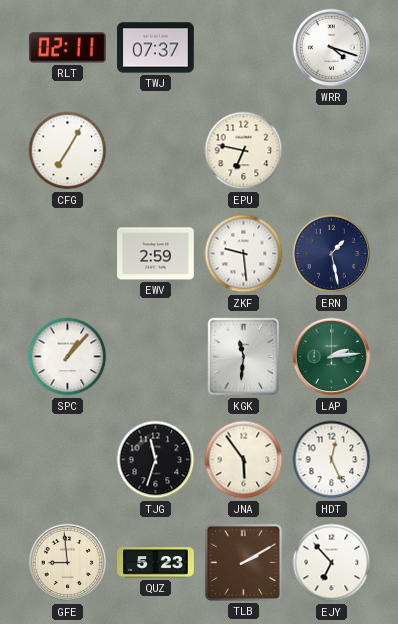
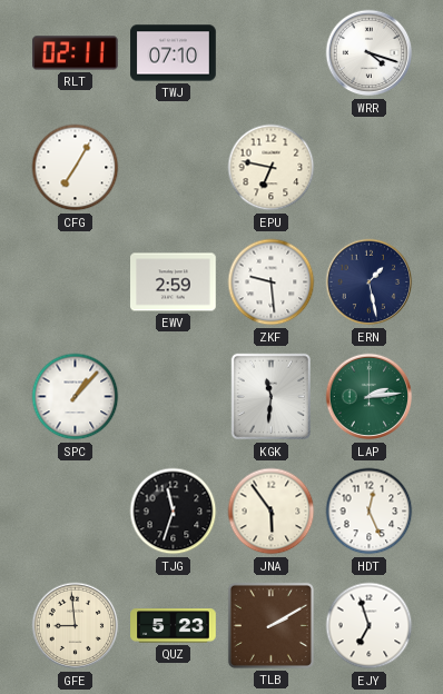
TWJ: 07:37 -> 07:10
EJY: 6:53 -> 6:57
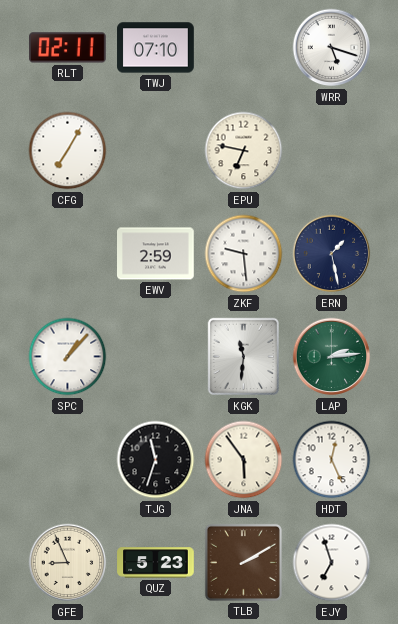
WRR: 4:18 -> 5:18
GFE: 8:59 -> 8:56
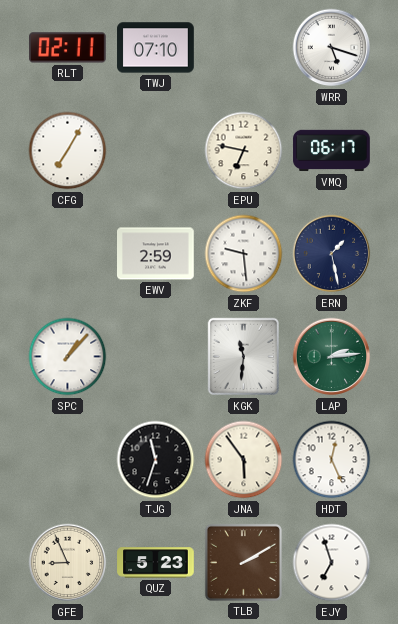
VMQ: none -> 06:17
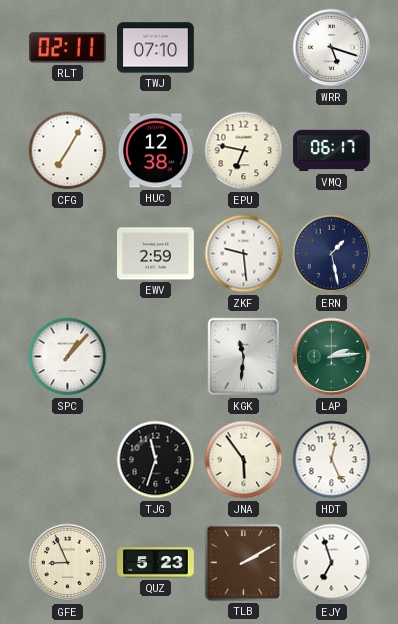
HUC: none -> 12:38
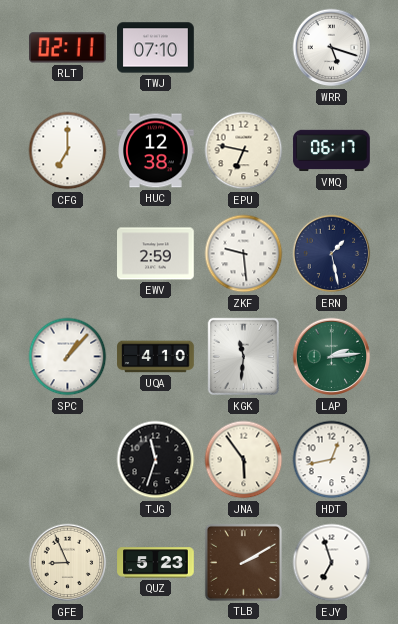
CFG: 7:05 -> 7:00
UQA: none -> 4:10
HDT: 12:26 -> 12:43
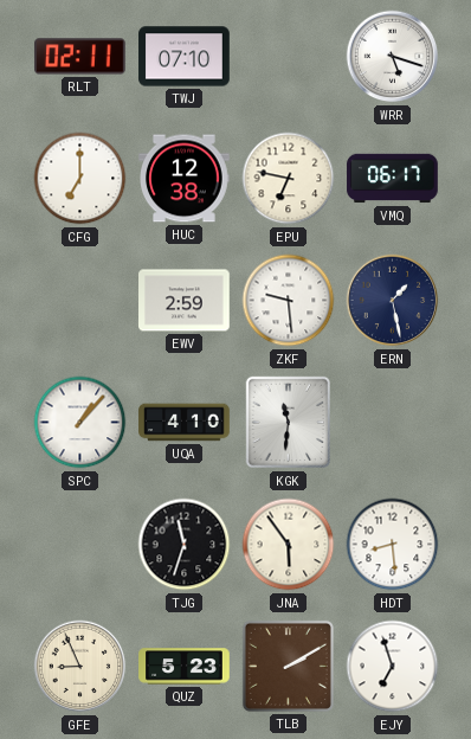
LAP: 2:14 -> none
HDT: 12:43 -> 8:29
